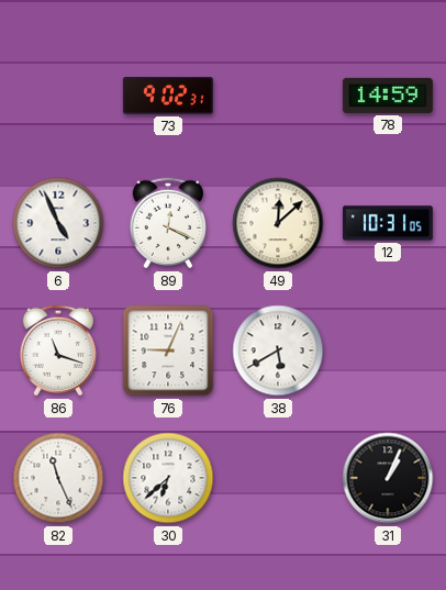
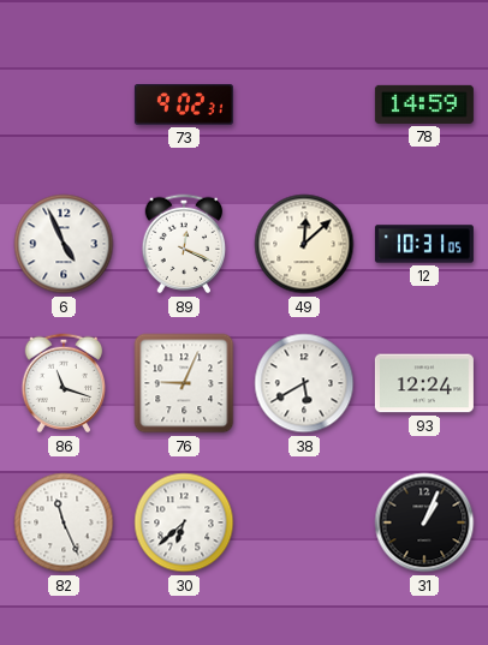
93: none -> 12:24
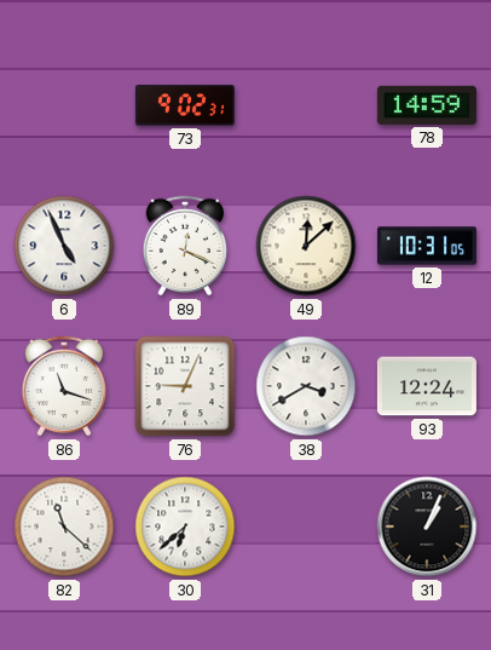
38: 5:40 -> 3:40
82: 11:26 -> 11:22
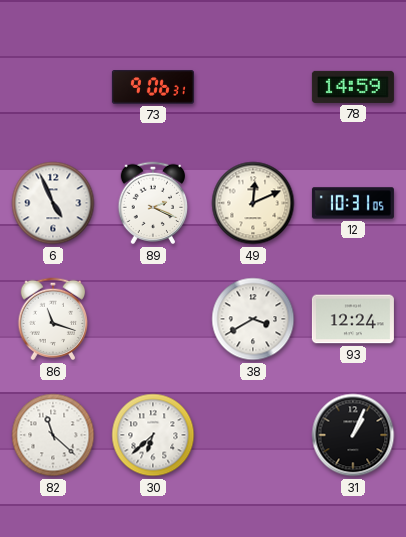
73: 9:02 -> 9:06
89: 12:19 -> 2:19
49: 12:08 -> 12:11
76: 9:04 -> none
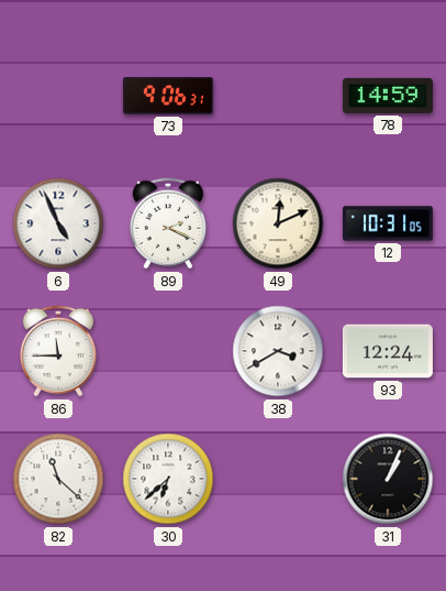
86: 11:18 -> 11:45
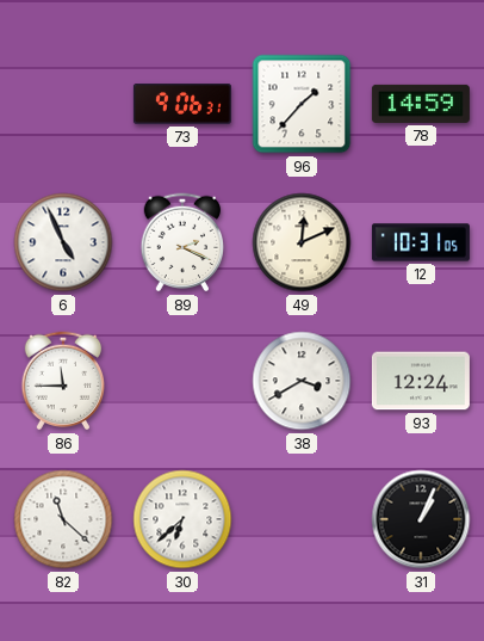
96: none -> 1:37
